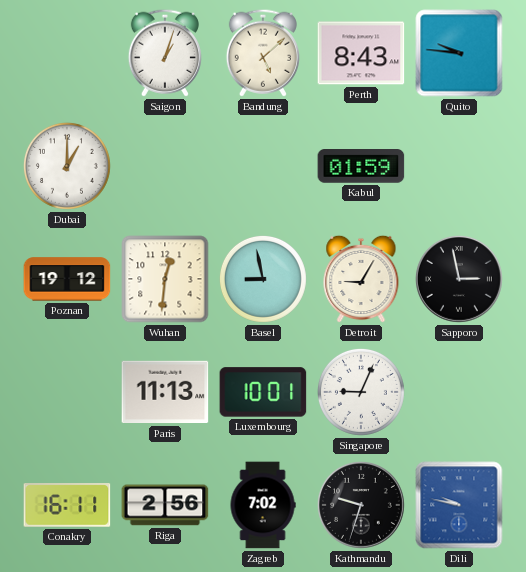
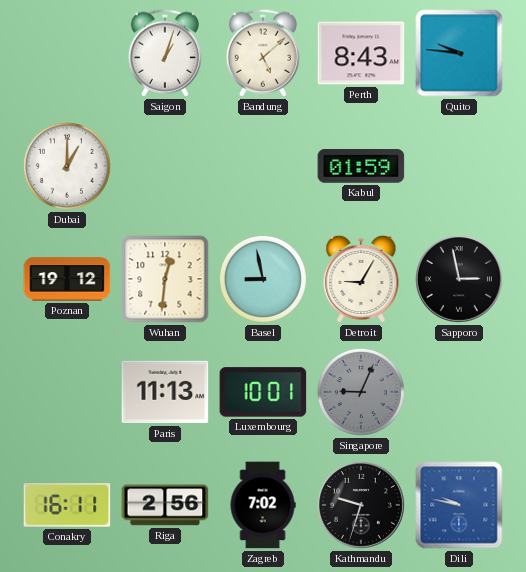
Singapore dial: white -> grey
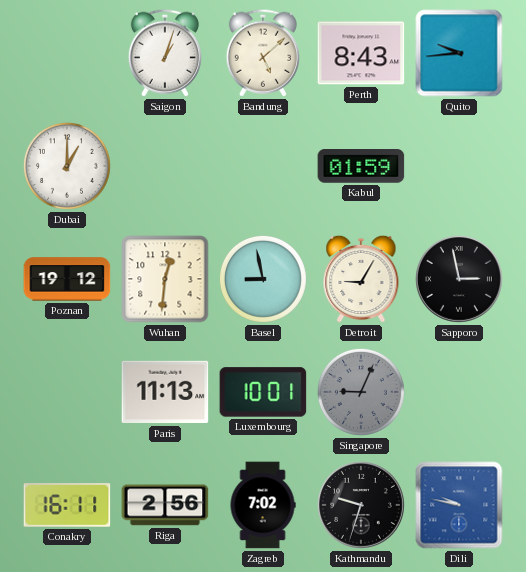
Quito: 9:46 -> 9:44
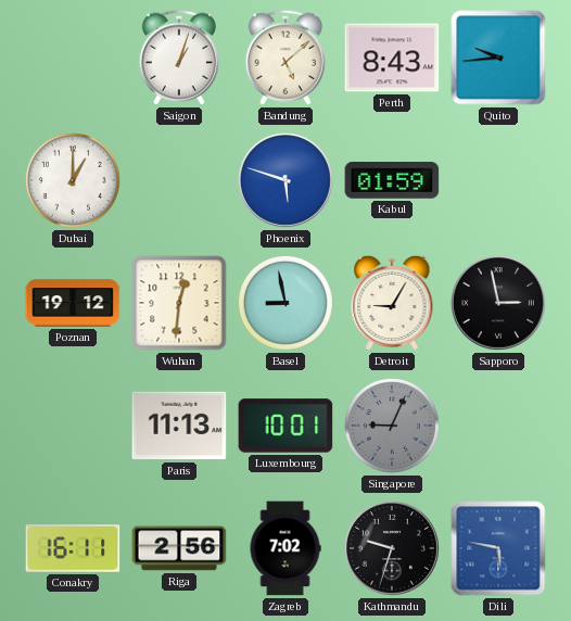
Phoenix: none -> 5:48
Dili: 9:47 -> 5:47
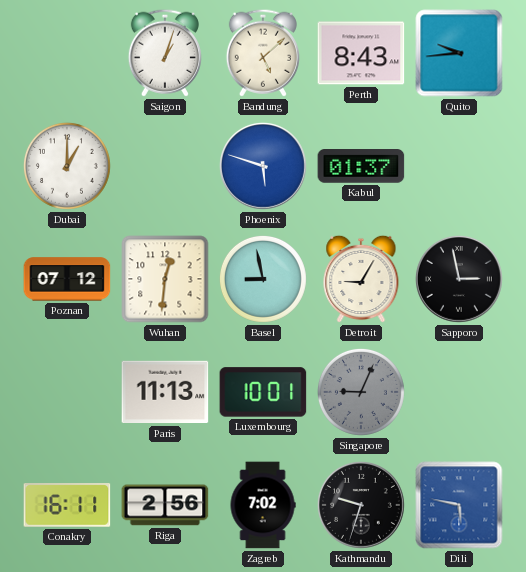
Kabul: 01:59 -> 01:37
Poznan: 19:12 -> 07:12
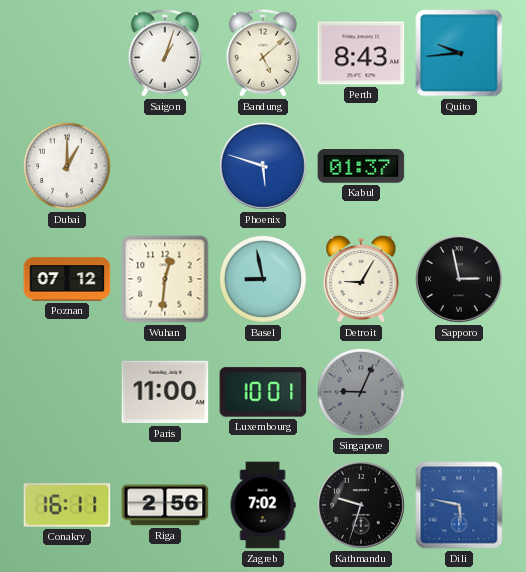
Paris: 11:13 -> 11:00
